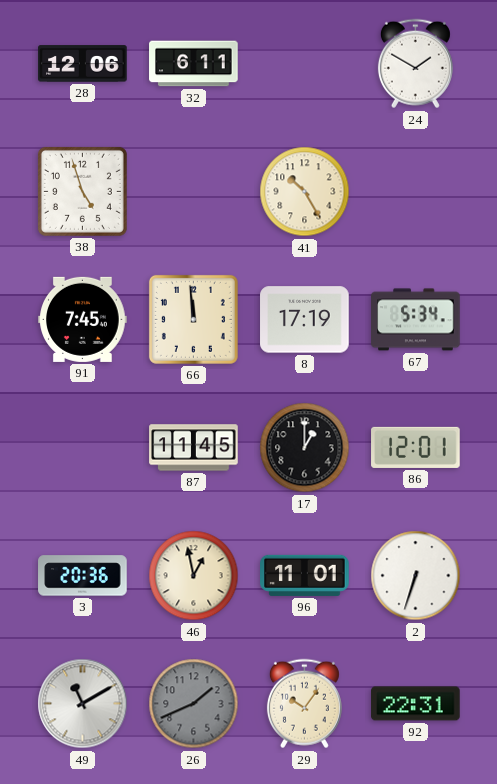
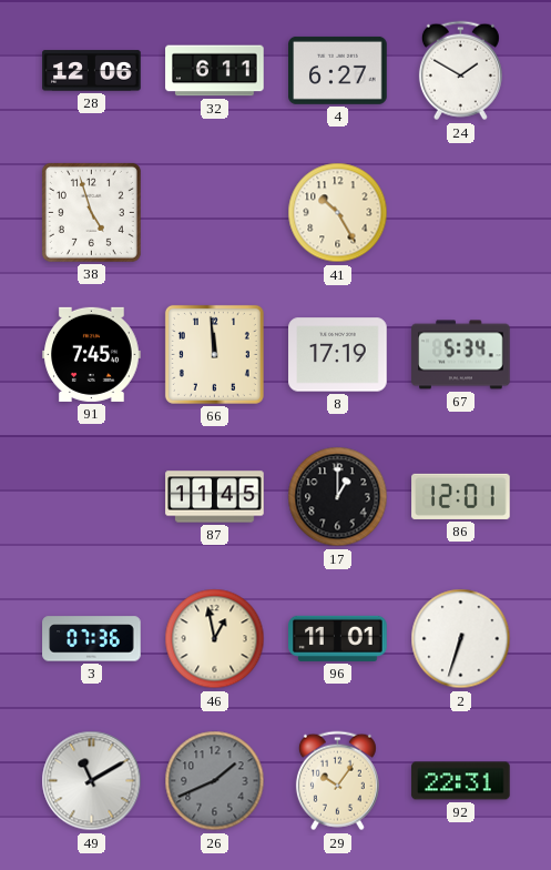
4: none -> 6:27
3: 20:36 -> 07:36
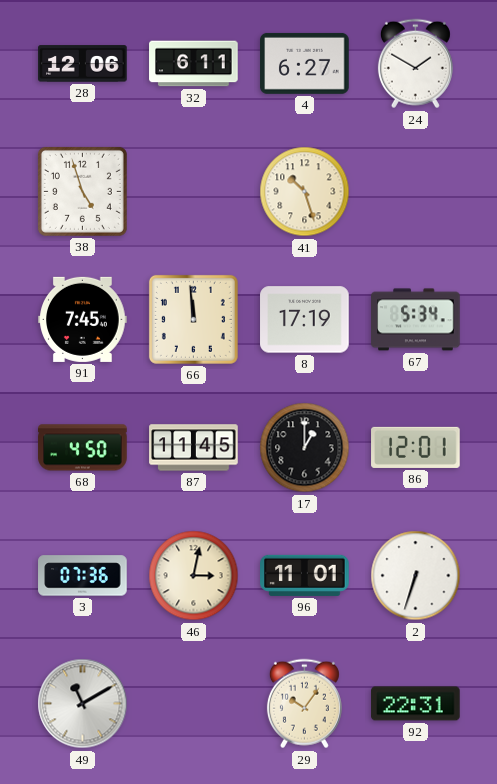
41: 10:25 -> 10:27
68: none -> 4:50
46: 12:58 -> 3:02
26: 1:41 -> none
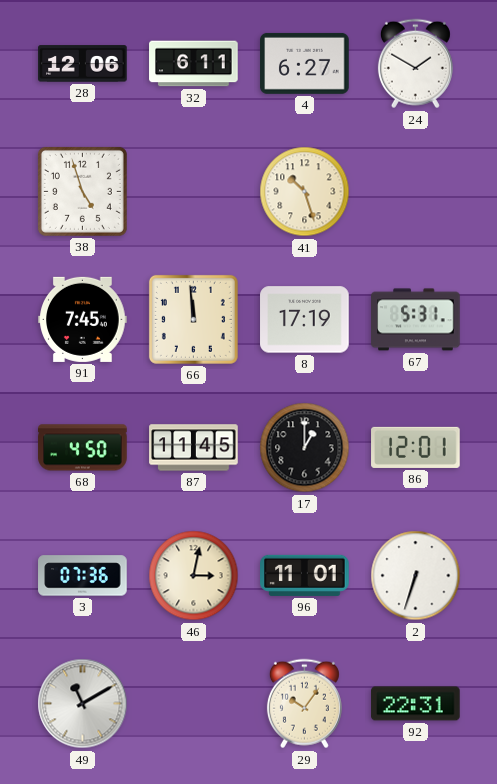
67: 5:34 -> 5:31
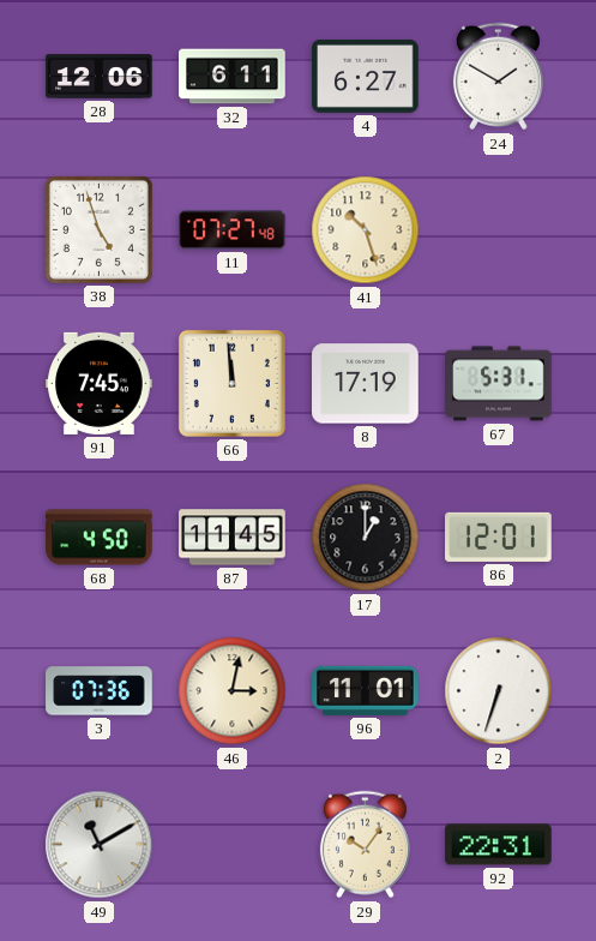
11: none -> 07:27
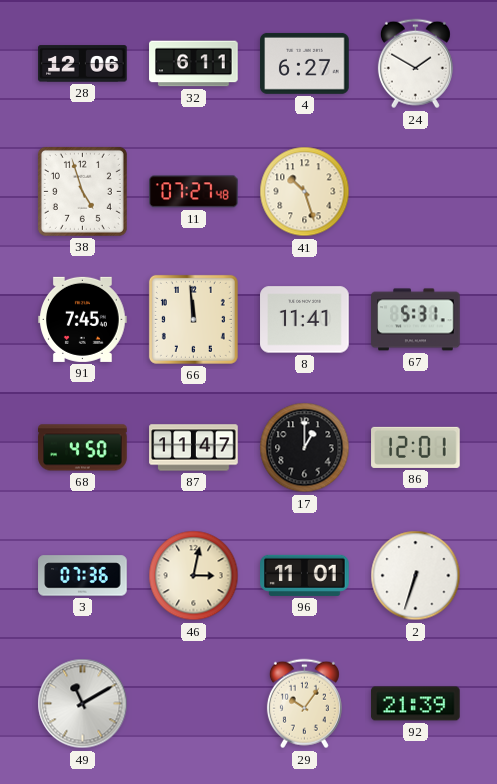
8: 17:19 -> 11:41
87: 11:45 -> 11:47
92: 22:31 -> 21:39
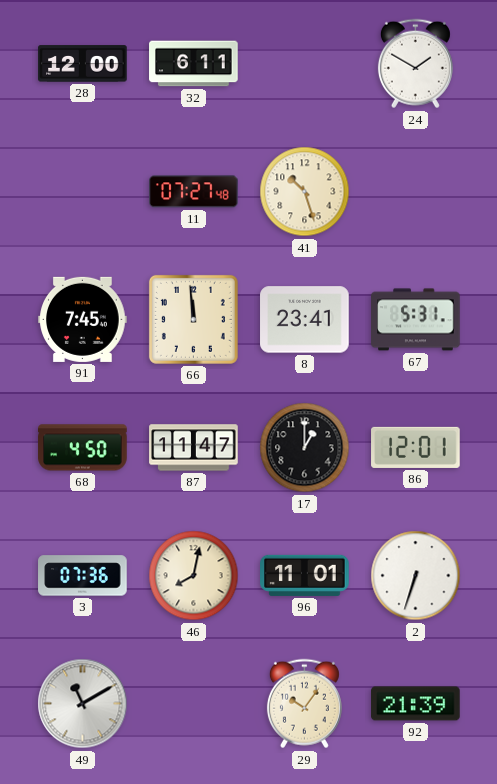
28: 12:06 -> 12:00
4: 6:27 -> none
38: 4:57 -> none
8: 11:41 -> 23:41
46: 3:02 -> 8:02
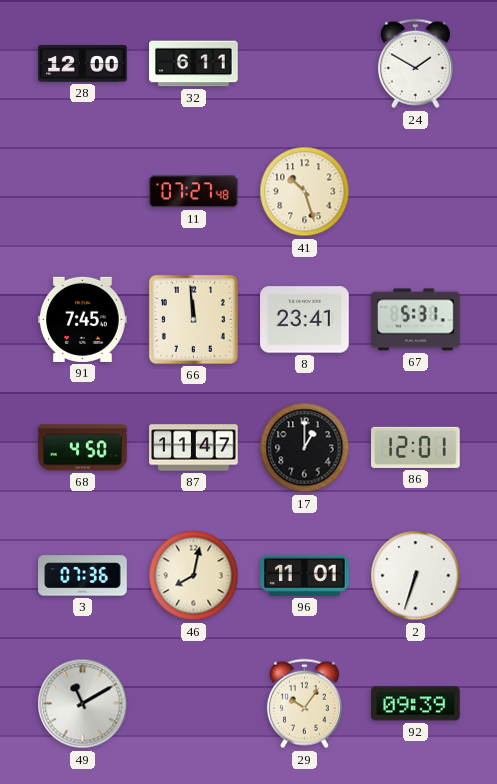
92: 21:39 -> 09:39
